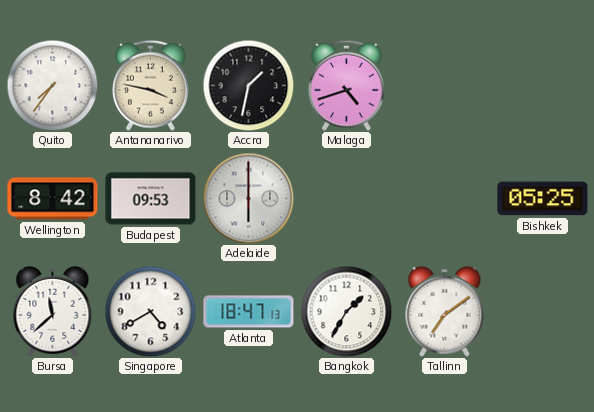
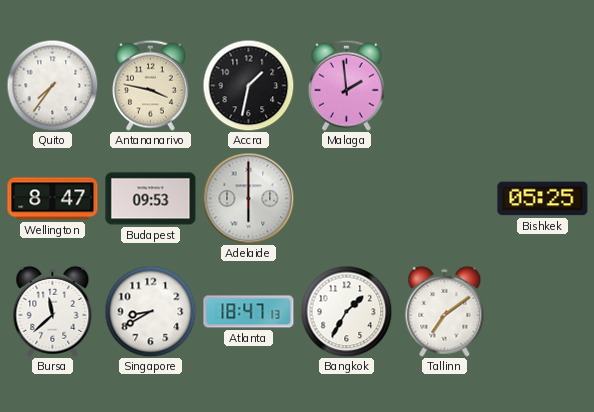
Malaga: 4:42 -> 1:59
Wellington: 8:42 -> 8:47
Singapore: 4:40 -> 8:40
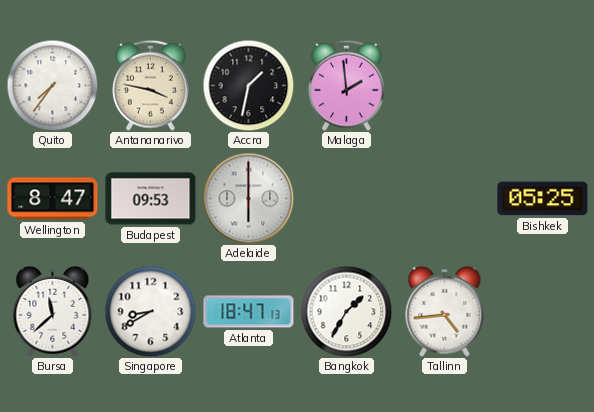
Tallinn: 7:09 -> 4:44
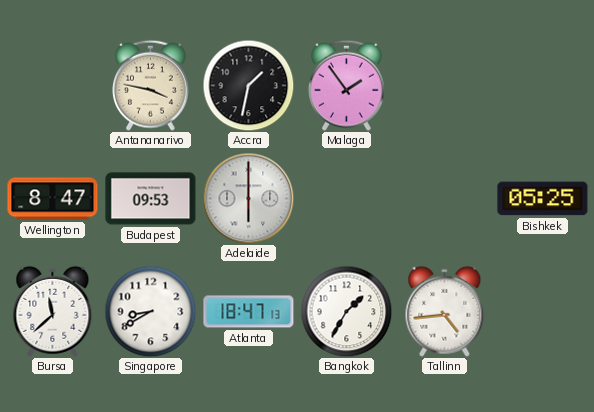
Quito: 7:36 -> none
Malaga: 1:59 -> 1:54
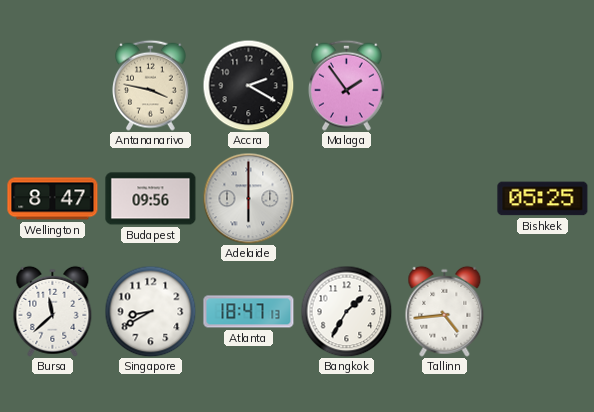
Accra: 1:32 -> 2:20
Budapest: 09:53 -> 09:56
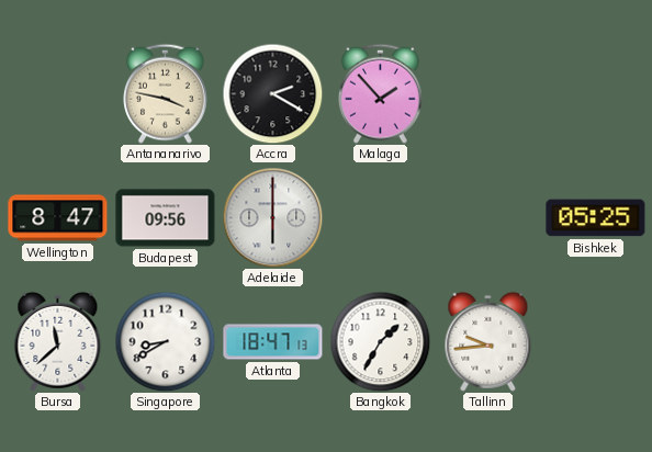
Malaga: 1:54 -> 1:53
Tallinn: 4:44 -> 9:44
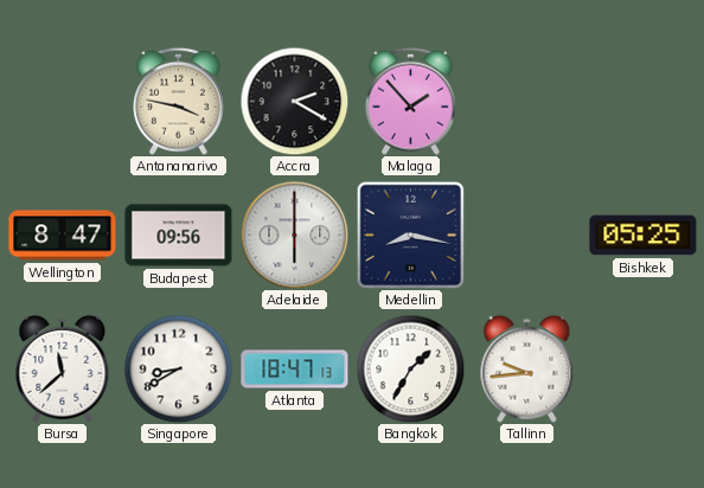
Medellin: none -> 8:17
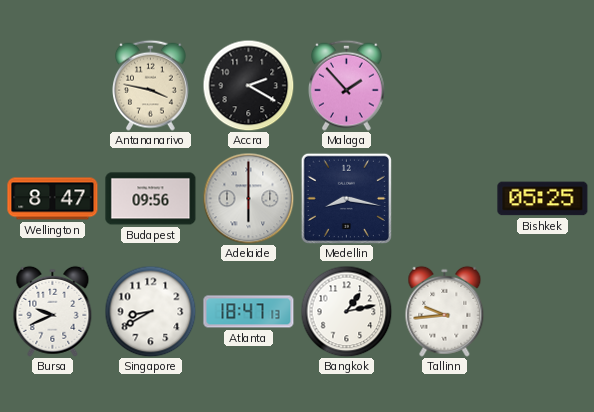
Bursa: 11:38 -> 9:41
Bangkok: 1:35 -> 1:13
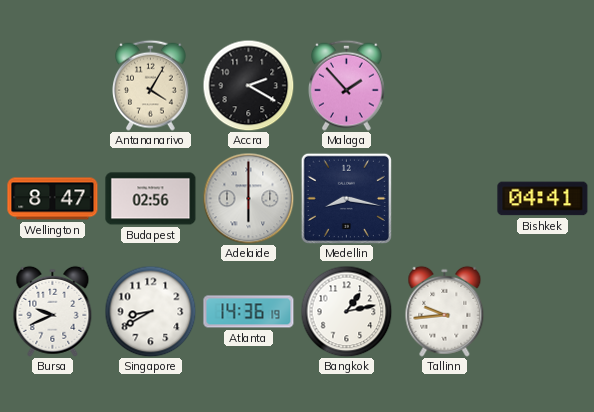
Antananarivo: 3:47 -> 4:05
Budapest: 09:56 -> 02:56
Bishkek: 05:25 -> 04:41
Atlanta: 18:47 -> 14:36
